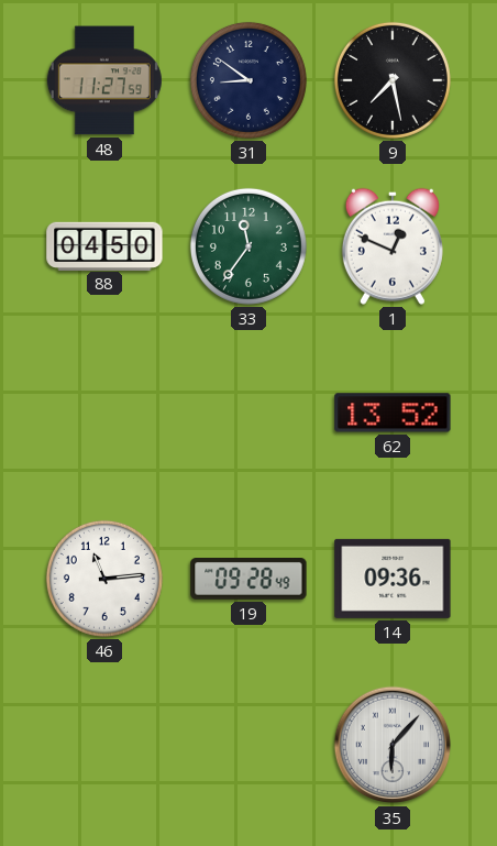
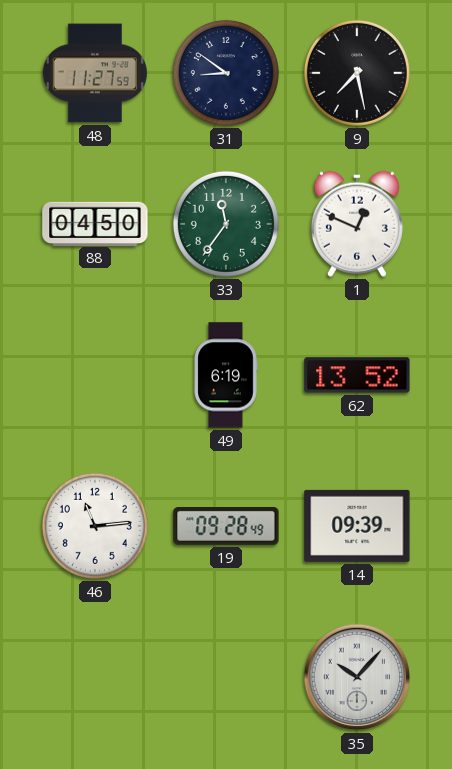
49: none -> 6:19
14: 09:36 -> 09:39
35: 6:07 -> 10:07
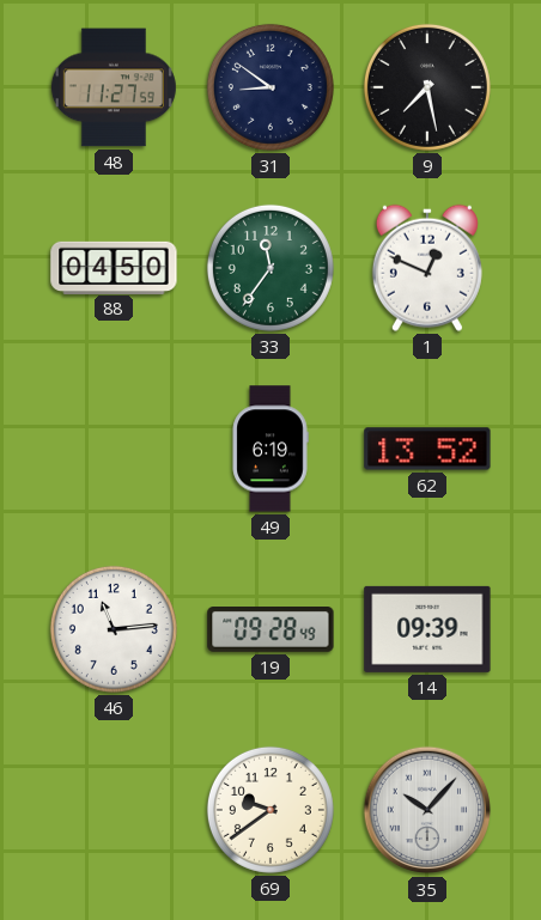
69: none -> 9:39
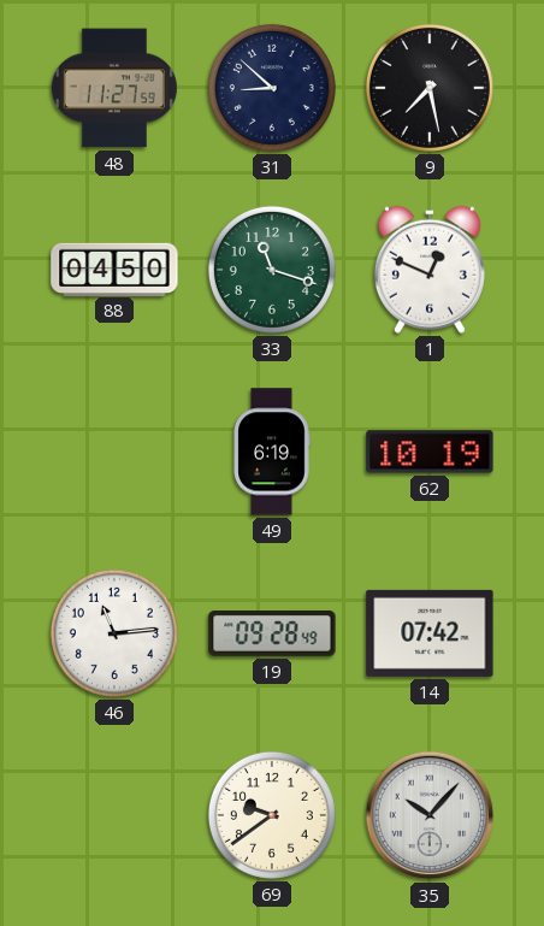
31: 8:51 -> 8:52
33: 11:36 -> 11:18
62: 13:52 -> 10:19
14: 09:39 -> 07:42
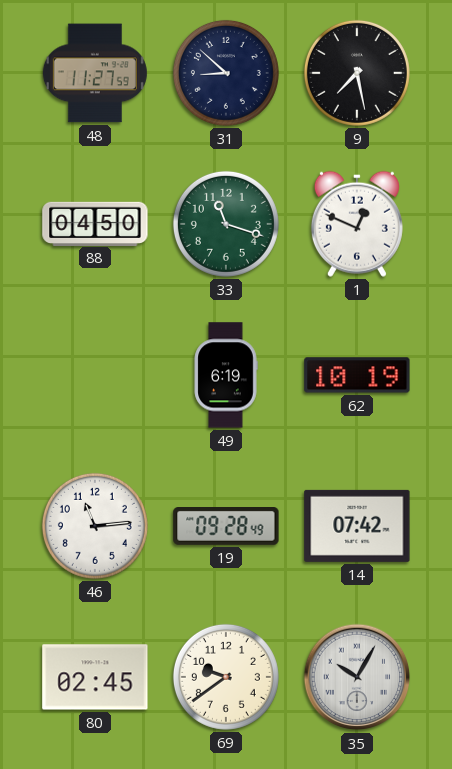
80: none -> 02:45
35: 10:07 -> 10:05
